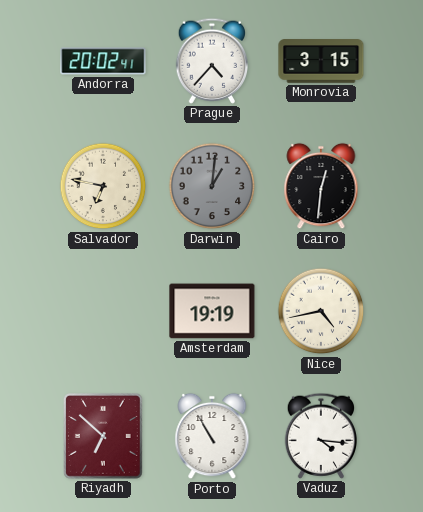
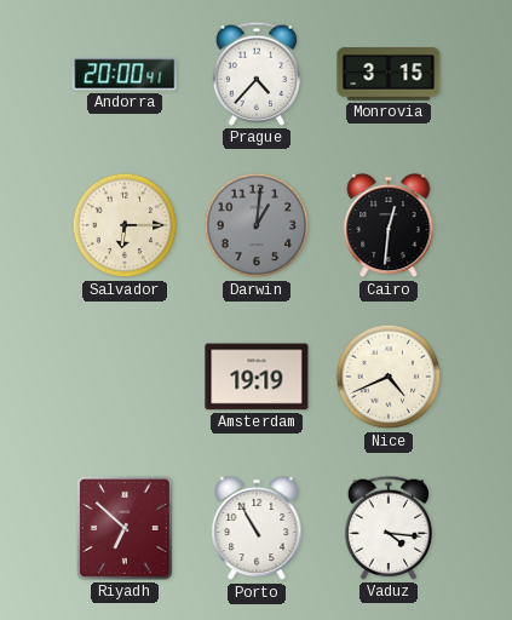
Andorra: 20:02 -> 20:00
Salvador: 6:47 -> 6:15
Nice: 4:43 -> 4:41
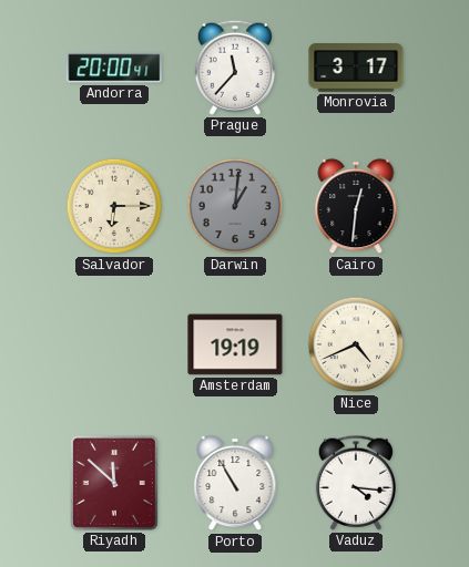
Prague: 4:37 -> 11:37
Monrovia: 3:15 -> 3:17
Riyadh: 6:52 -> 11:52
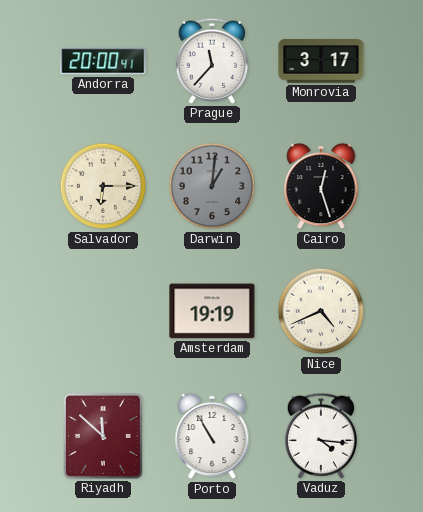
Cairo: 12:31 -> 12:27
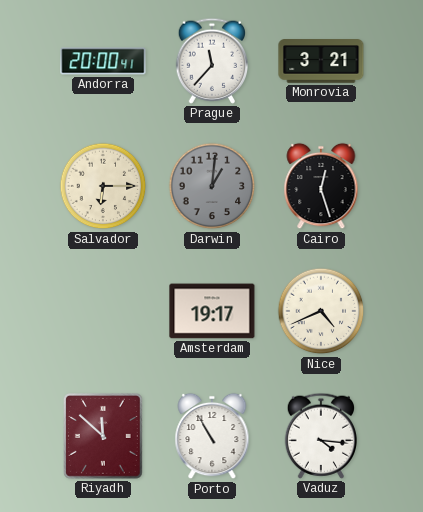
Monrovia: 3:17 -> 3:21
Amsterdam: 19:19 -> 19:17
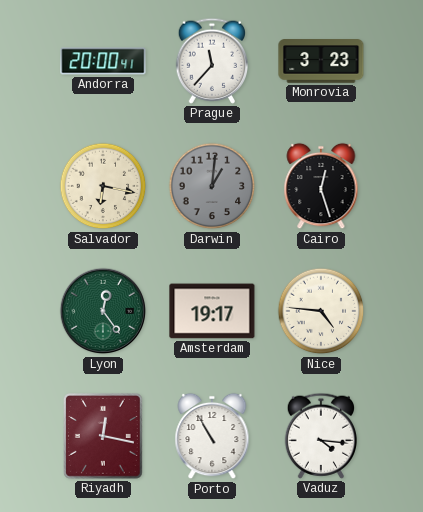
Monrovia: 3:21 -> 3:23
Salvador: 6:15 -> 6:17
Lyon: none -> 12:24
Nice: 4:41 -> 4:46
Riyadh: 11:52 -> 12:17
